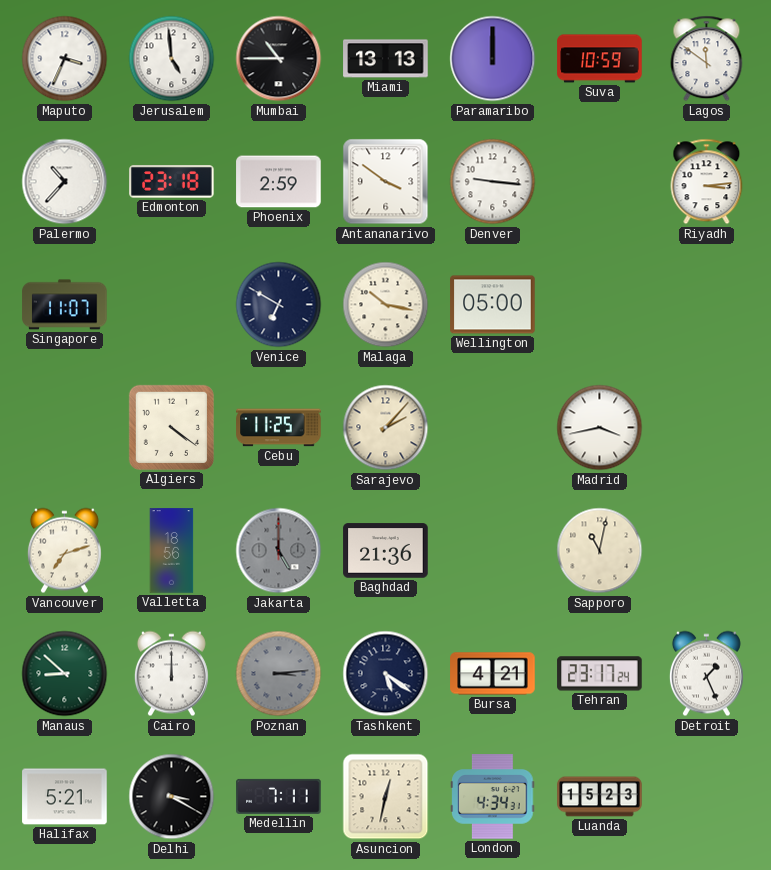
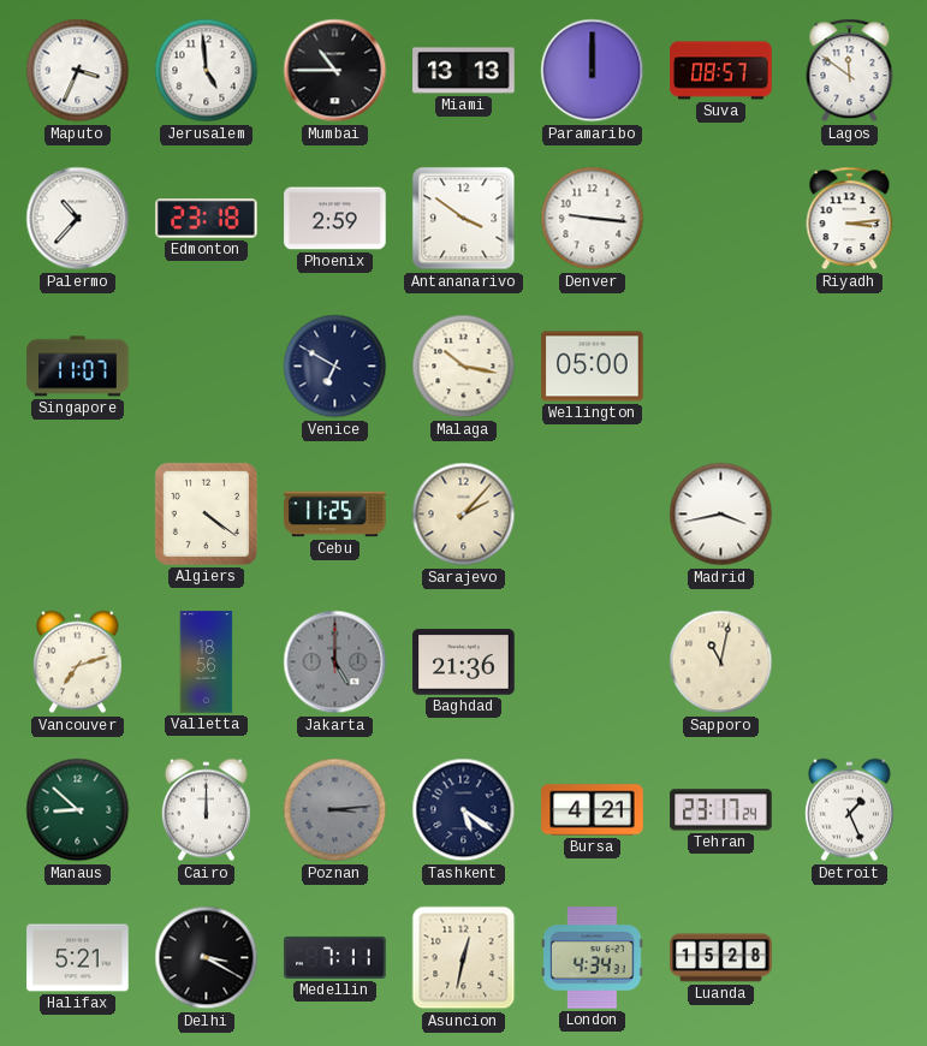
Suva: 10:59 -> 08:57
Luanda: 15:23 -> 15:28
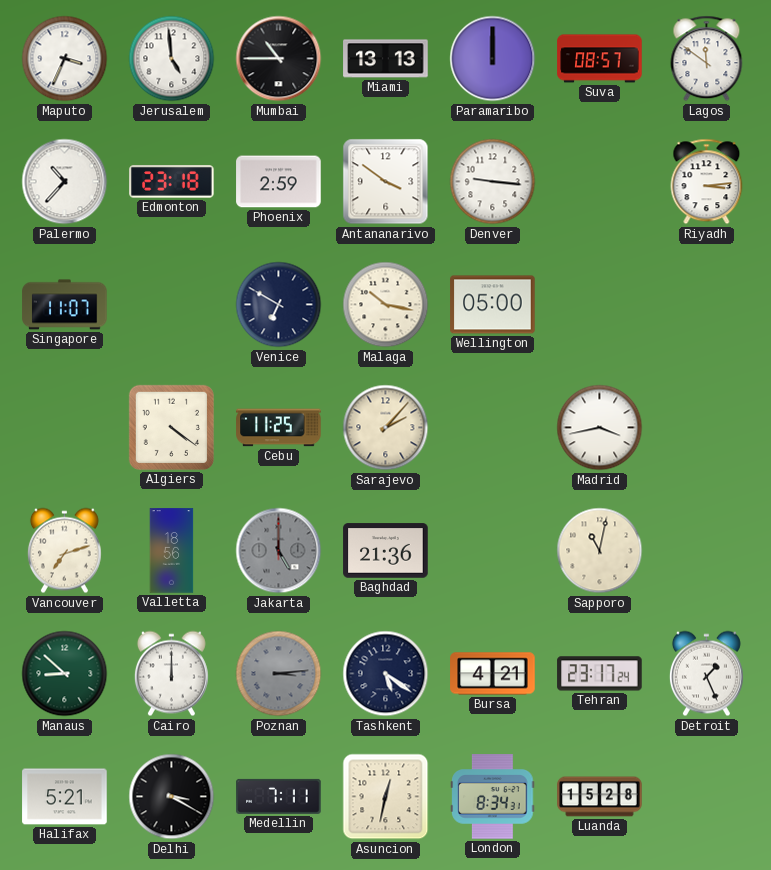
London: 4:34 -> 8:34
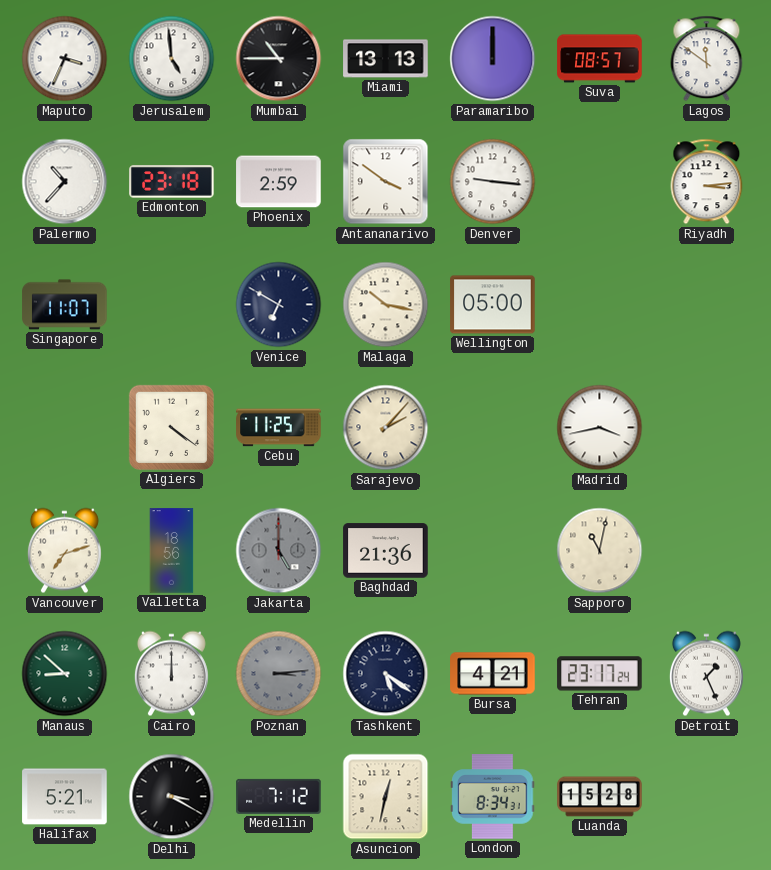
Medellin: 7:11 -> 7:12
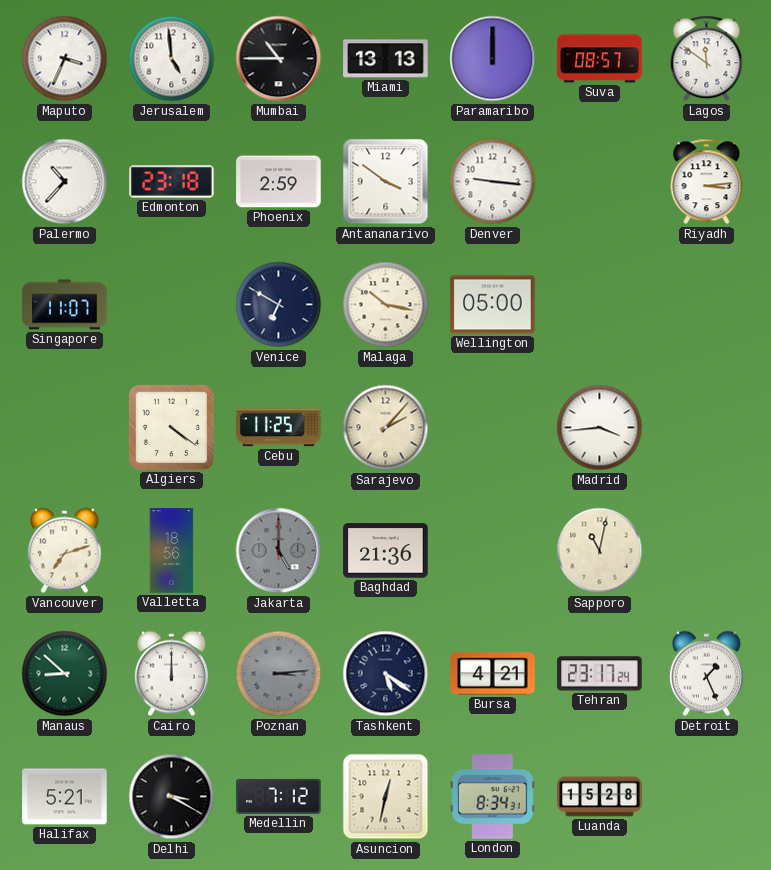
Madrid: 3:43 -> 3:44
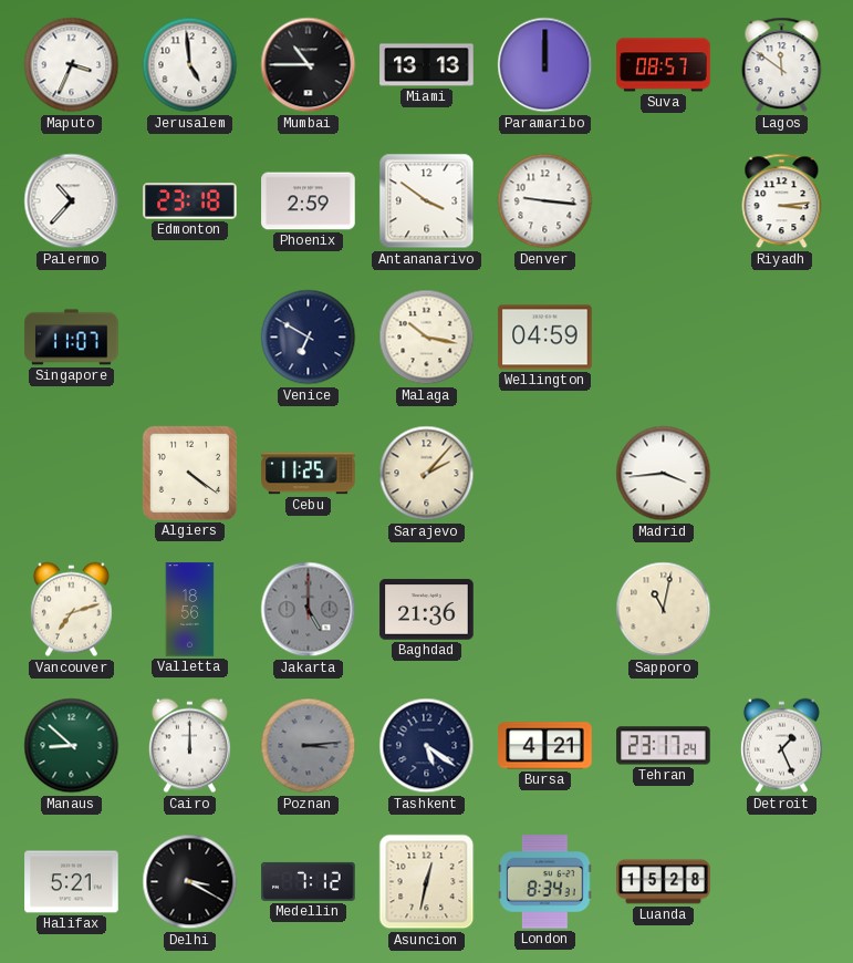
Wellington: 05:00 -> 04:59
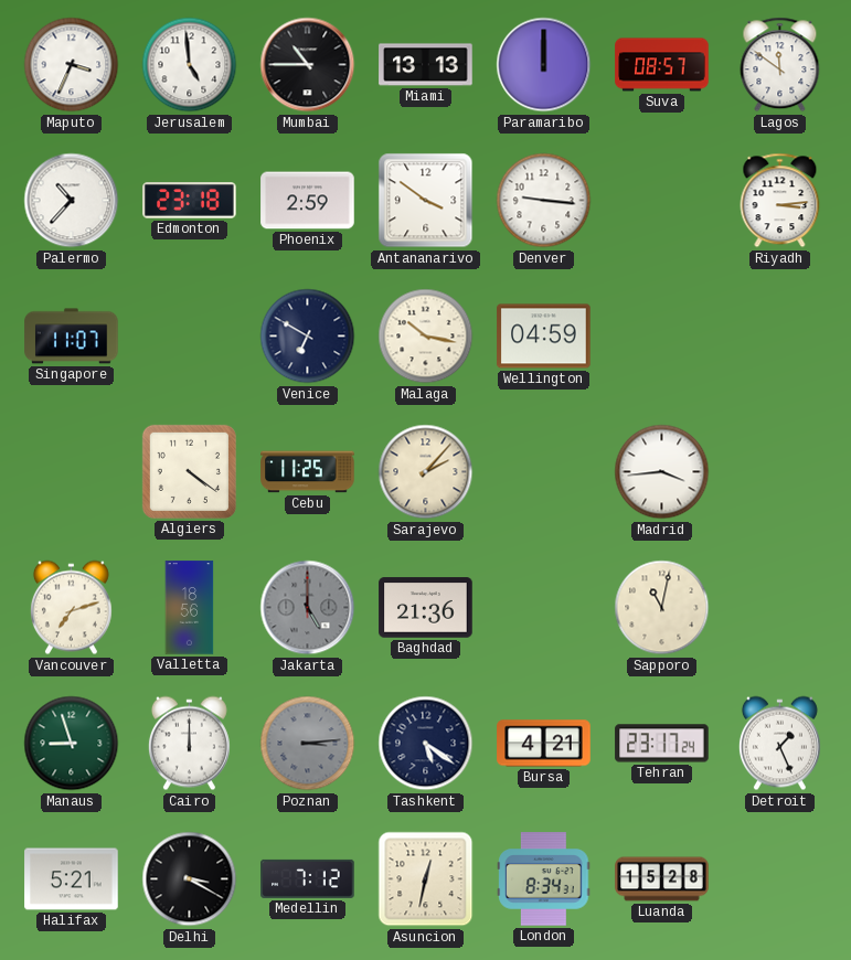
Manaus: 8:52 -> 8:57
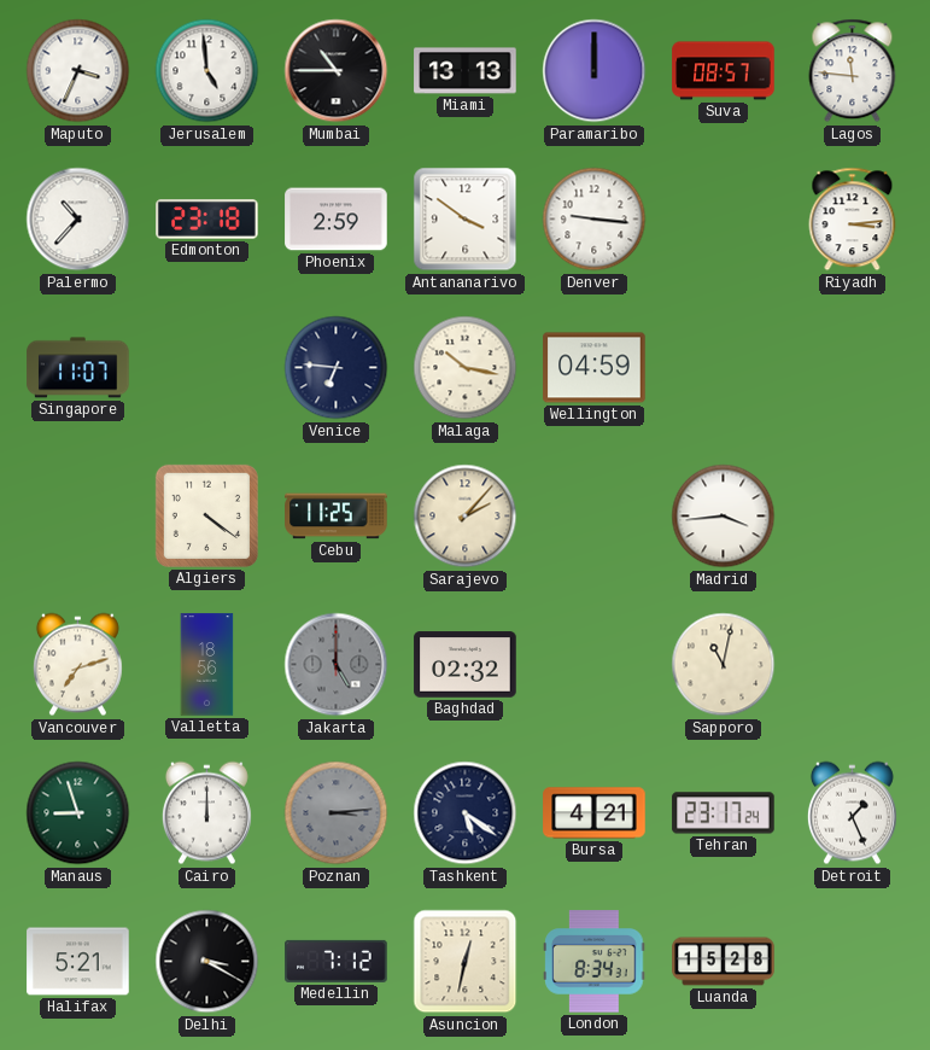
Lagos: 11:51 -> 11:46
Venice: 6:50 -> 6:46
Baghdad: 21:36 -> 02:32
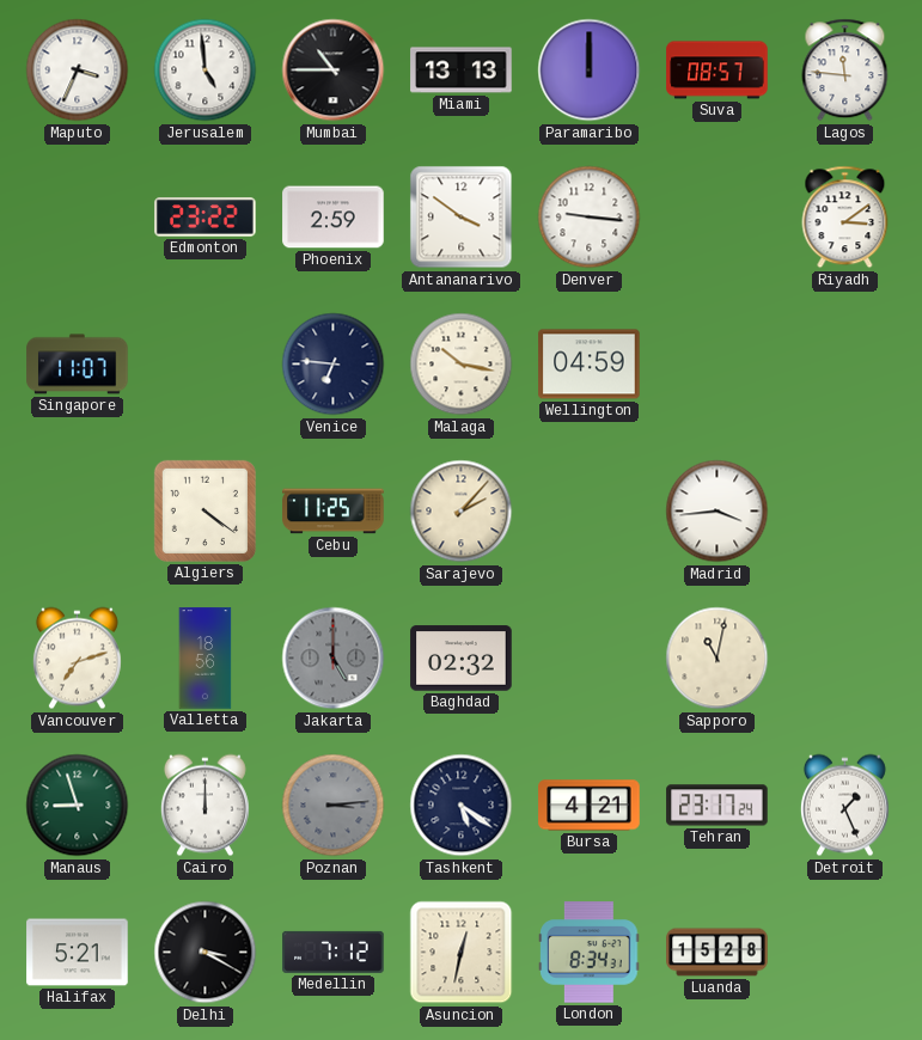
Palermo: 10:37 -> none
Edmonton: 23:18 -> 23:22
Riyadh: 3:14 -> 3:09
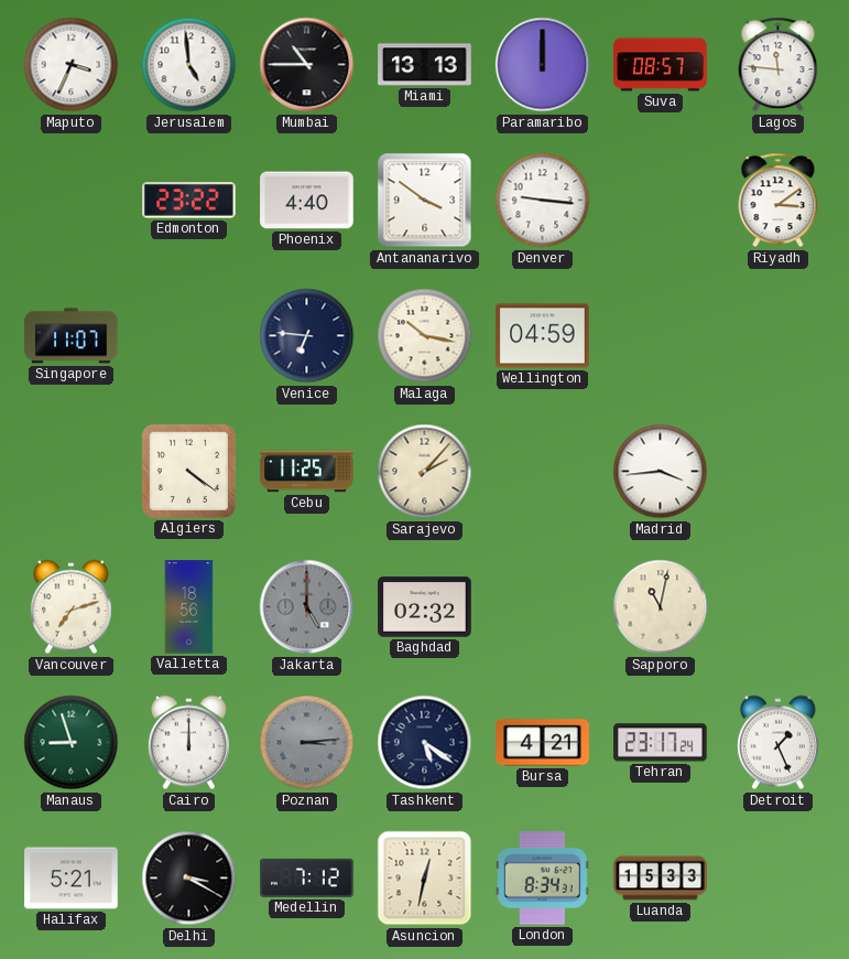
Phoenix: 2:59 -> 4:40
Luanda: 15:28 -> 15:33
